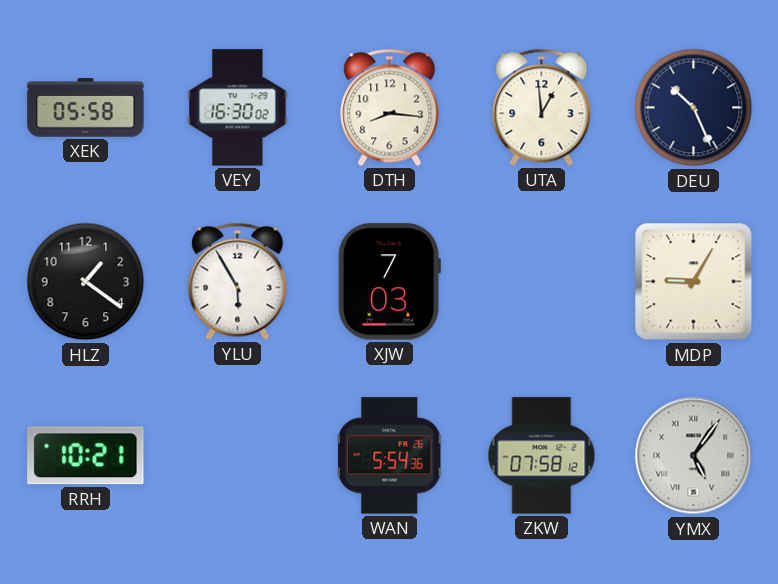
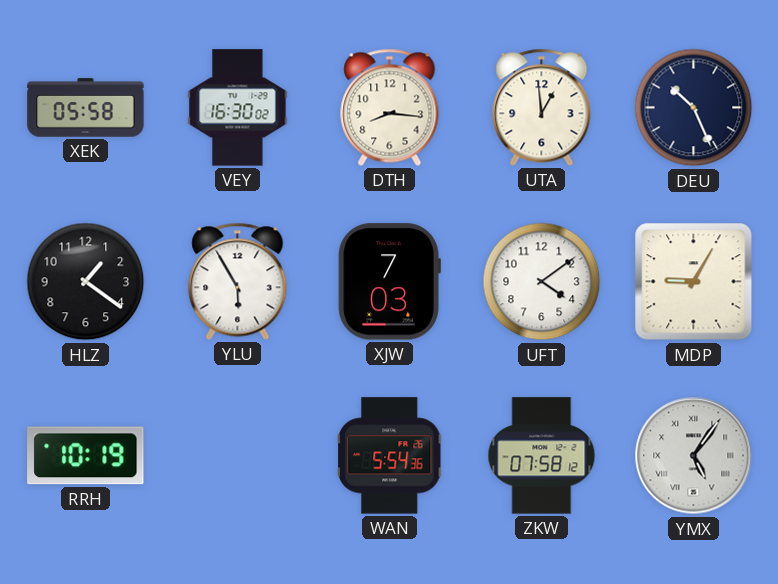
UFT: none -> 4:09
RRH: 10:21 -> 10:19
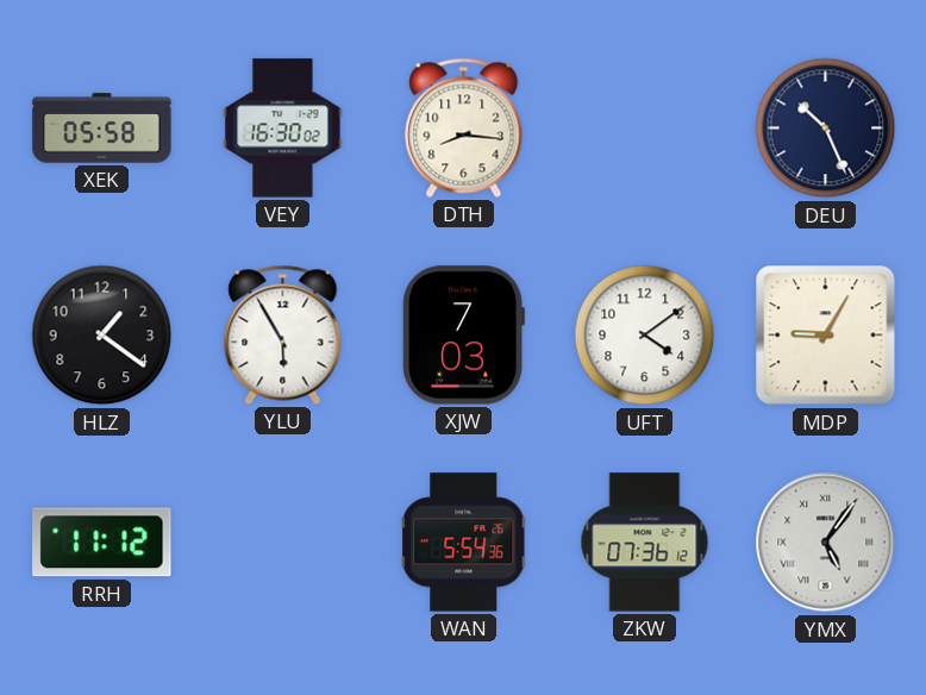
UTA: 12:59 -> none
RRH: 10:19 -> 11:12
ZKW: 07:58 -> 07:36
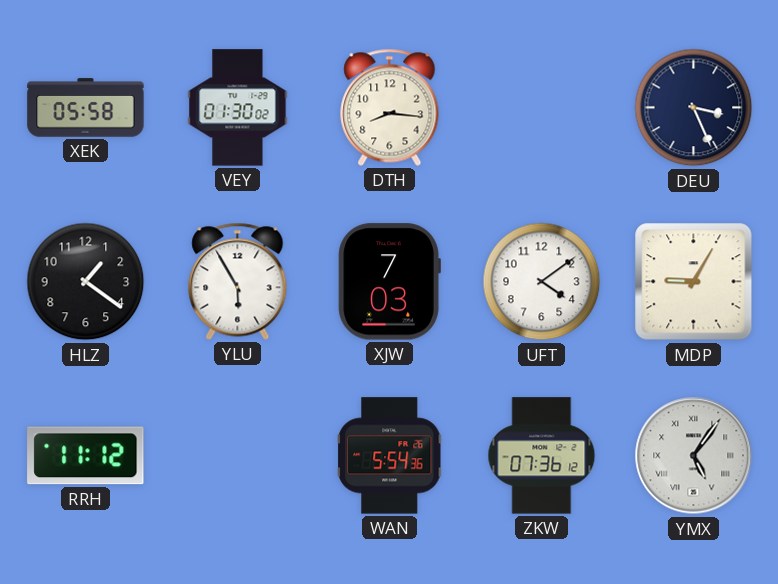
VEY: 16:30 -> 01:30
DEU: 10:26 -> 3:26
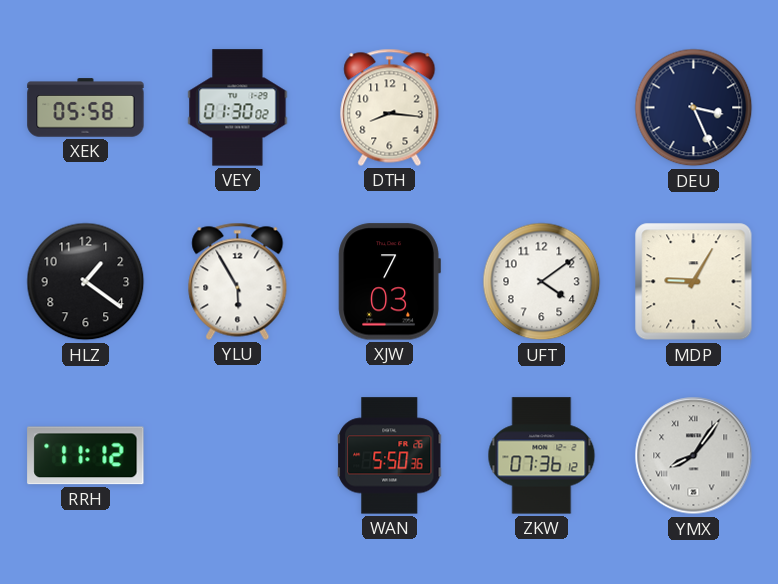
WAN: 5:54 -> 5:50
YMX: 5:06 -> 8:06
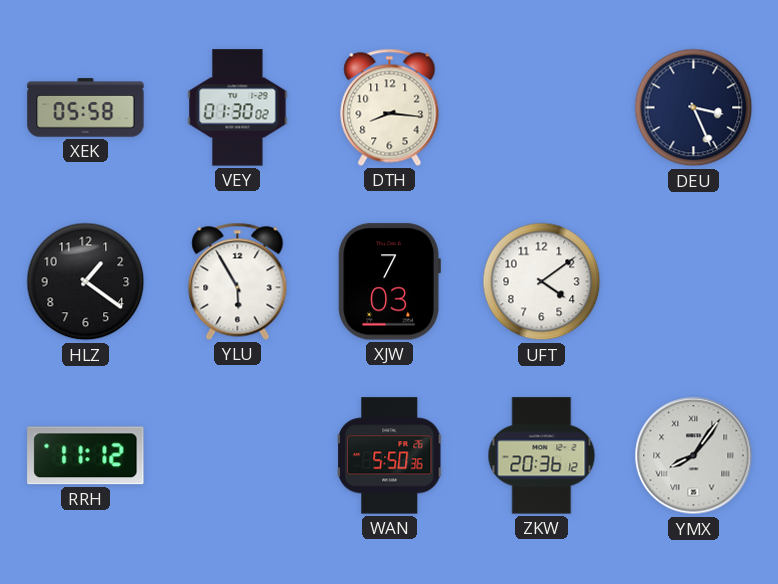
MDP: 9:05 -> none
ZKW: 07:36 -> 20:36
